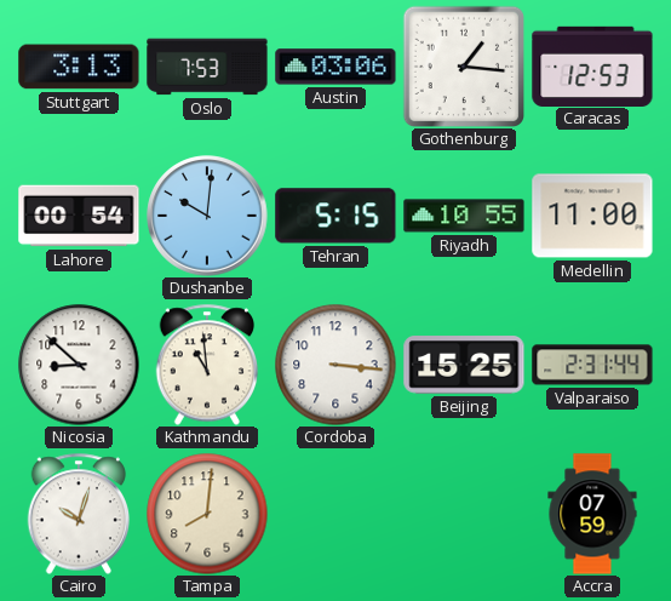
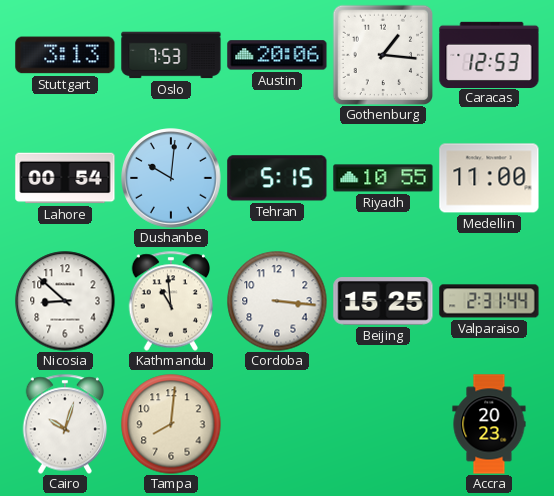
Austin: 03:06 -> 20:06
Accra: 07:59 -> 20:23
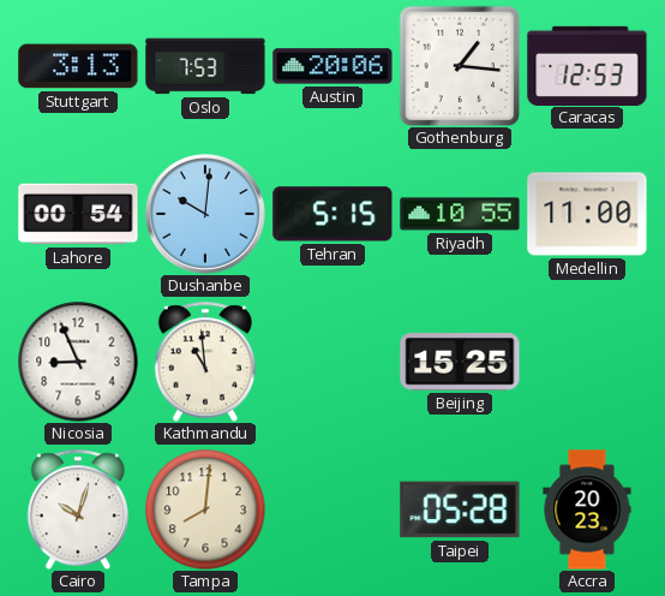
Nicosia: 8:52 -> 8:56
Cordoba: 3:16 -> none
Valparaiso: 2:31 -> none
Taipei: none -> 05:28
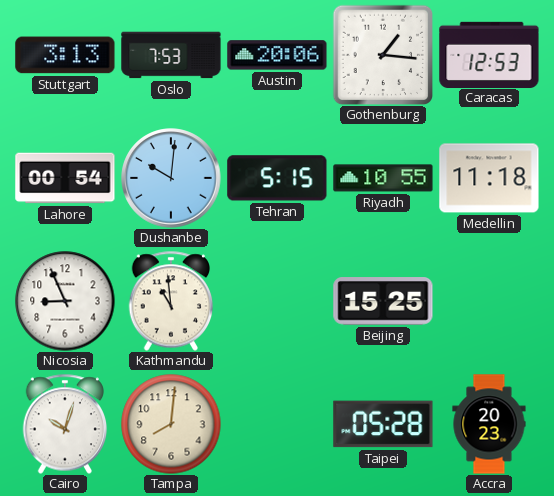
Medellin: 11:00 -> 11:18
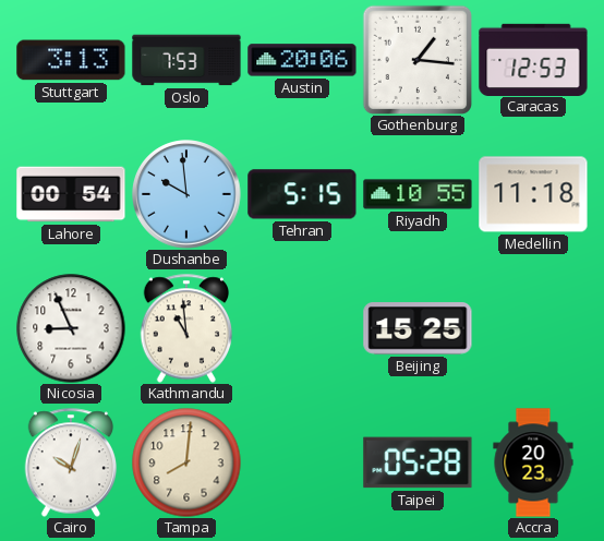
Dushanbe: 10:01 -> 9:59
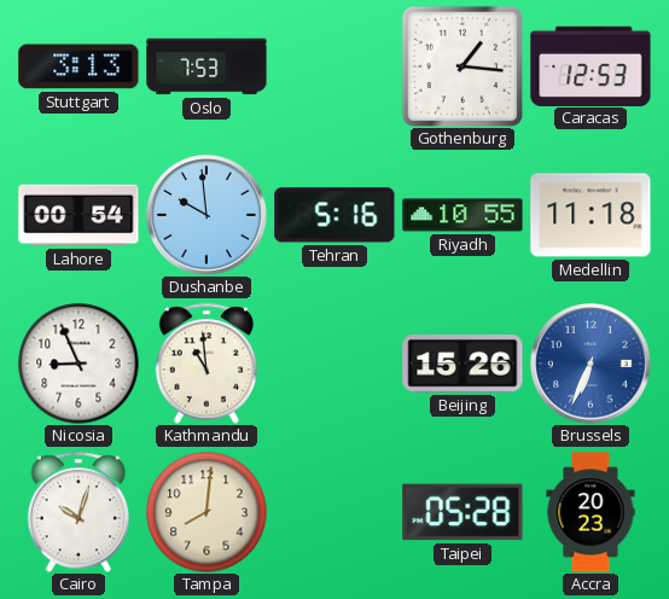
Austin: 20:06 -> none
Tehran: 5:15 -> 5:16
Beijing: 15:25 -> 15:26
Brussels: none -> 6:34
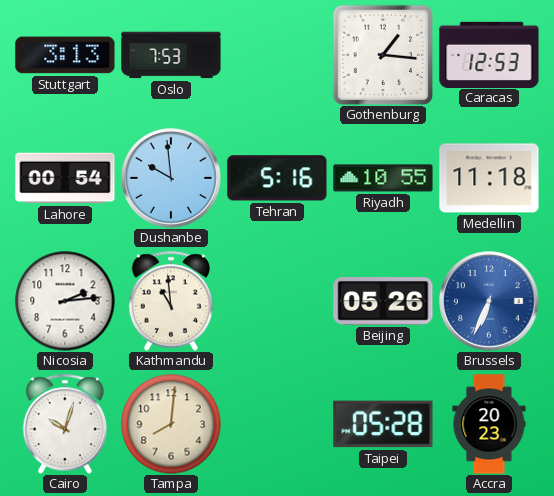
Nicosia: 8:56 -> 2:14
Beijing: 15:26 -> 05:26
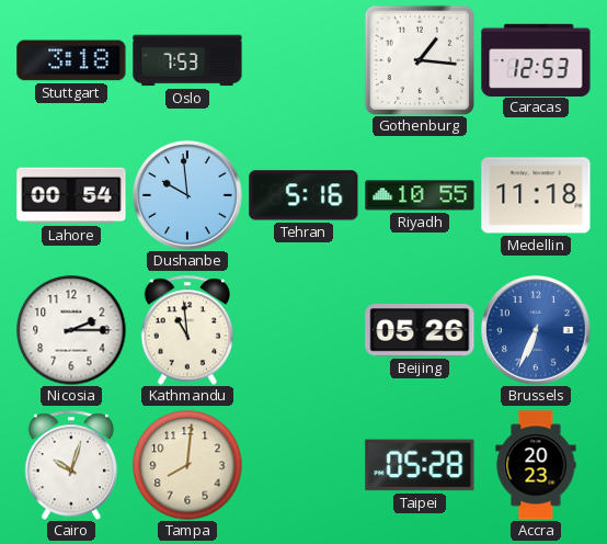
Stuttgart: 3:13 -> 3:18
Nicosia: 2:14 -> 2:15
